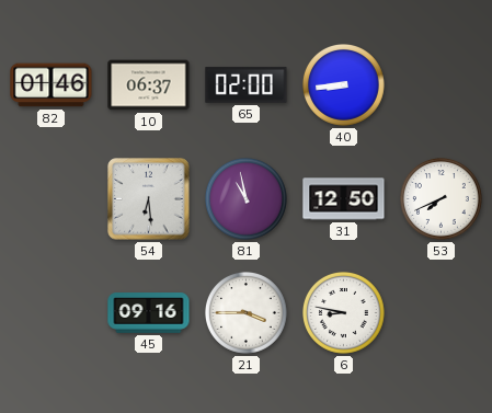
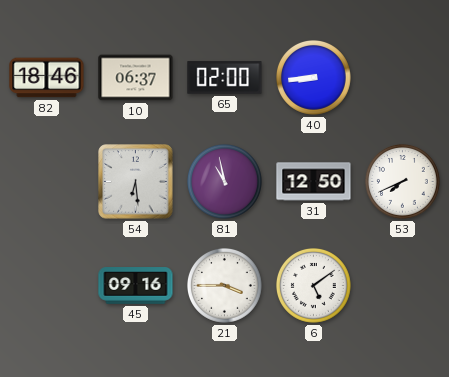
82: 01:46 -> 18:46
6: 8:47 -> 5:09
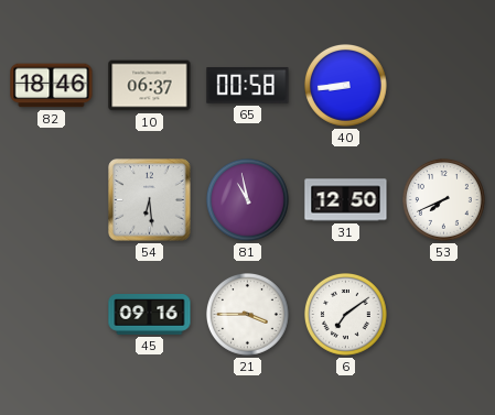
65: 02:00 -> 00:58
6: 5:09 -> 7:09
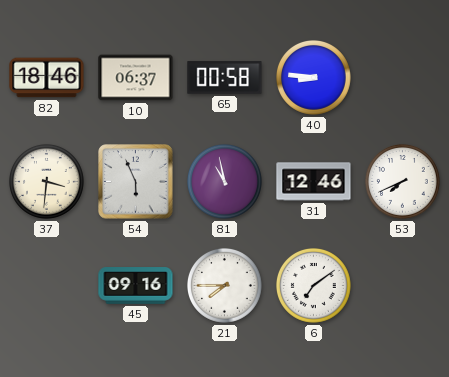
40: 8:44 -> 8:46
37: none -> 3:31
54: 6:29 -> 5:56
31: 12:50 -> 12:46
21: 3:45 -> 7:45
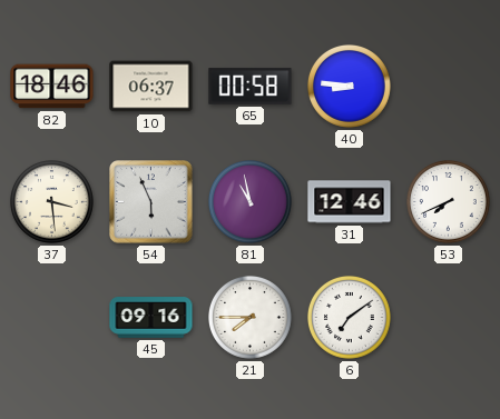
37: 3:31 -> 3:29
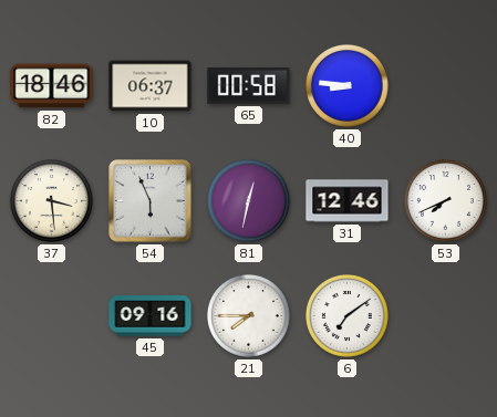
81: 10:58 -> 12:32
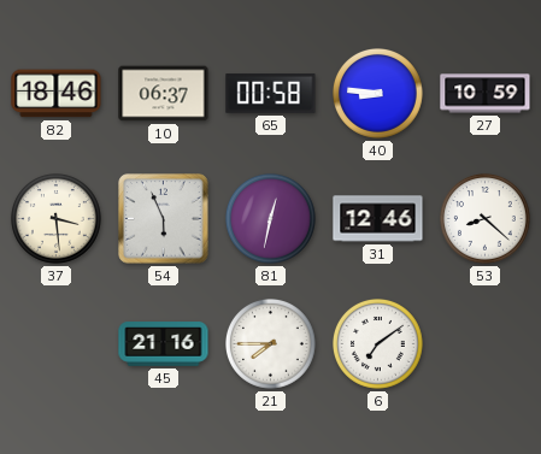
27: none -> 10:59
53: 7:41 -> 8:22
45: 09:16 -> 21:16
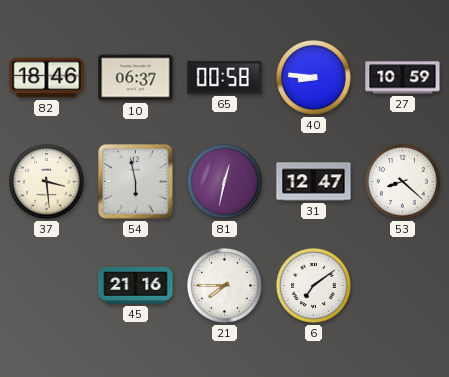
54: 5:56 -> 5:58
31: 12:46 -> 12:47
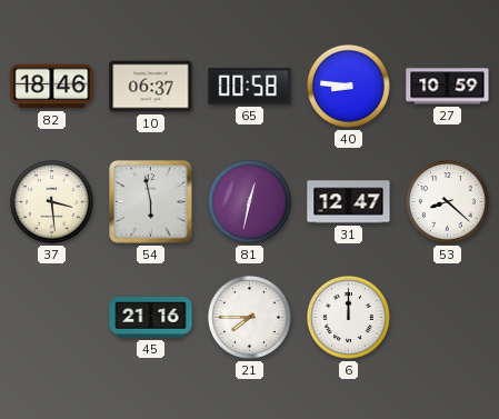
6: 7:09 -> 12:00
